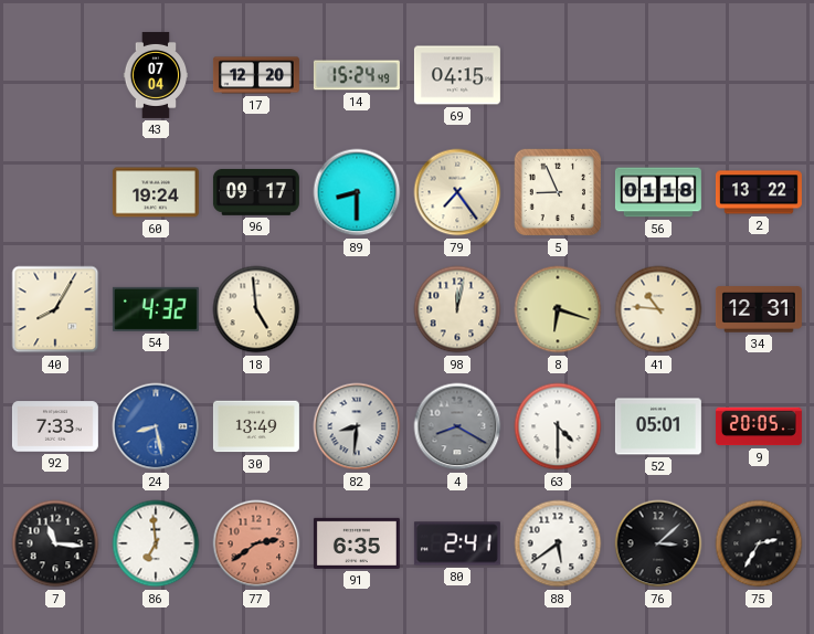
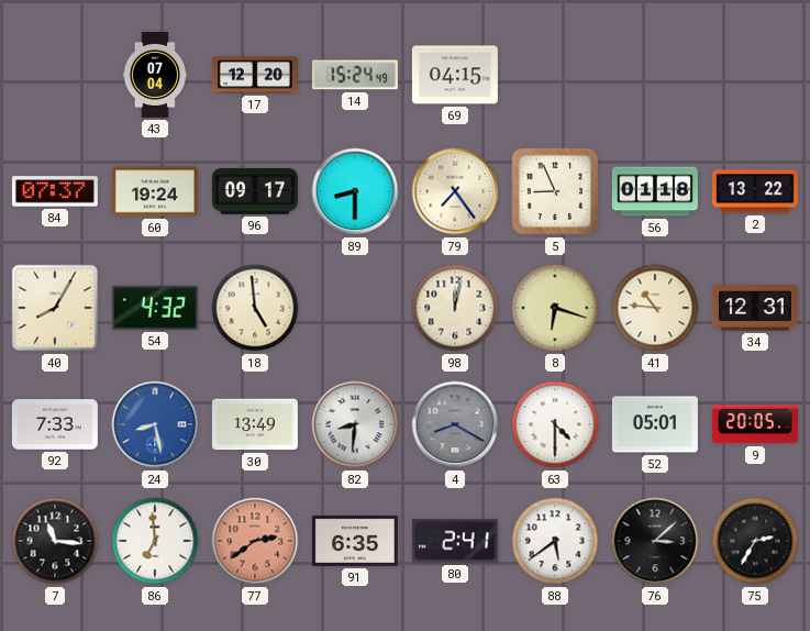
84: none -> 07:37
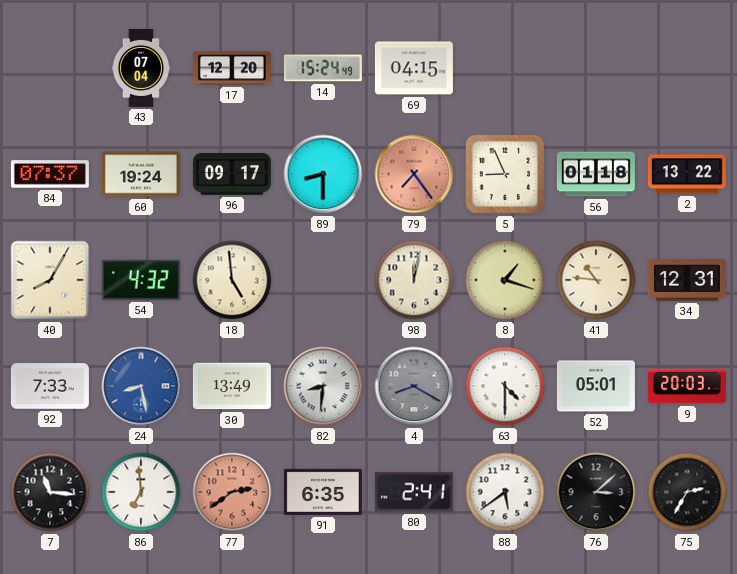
79 dial: cream -> salmon
8: 6:18 -> 1:18
9: 20:05 -> 20:03
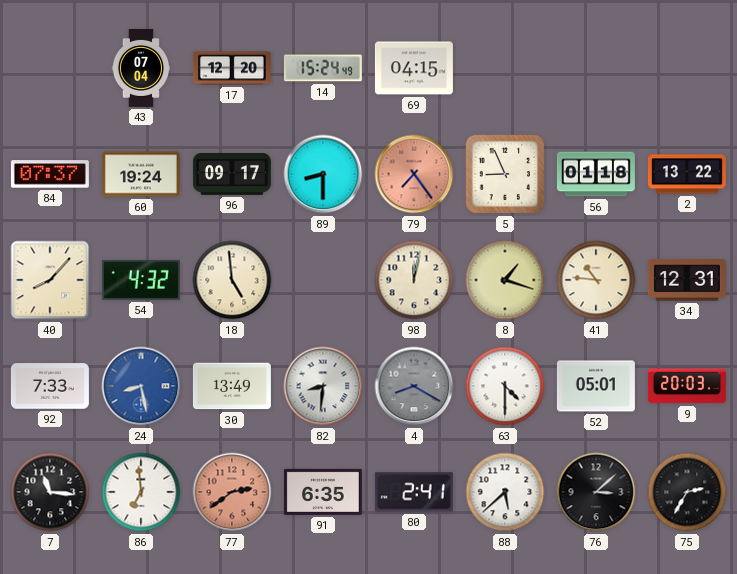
40: 8:05 -> 8:07
88: 5:39 -> 5:38
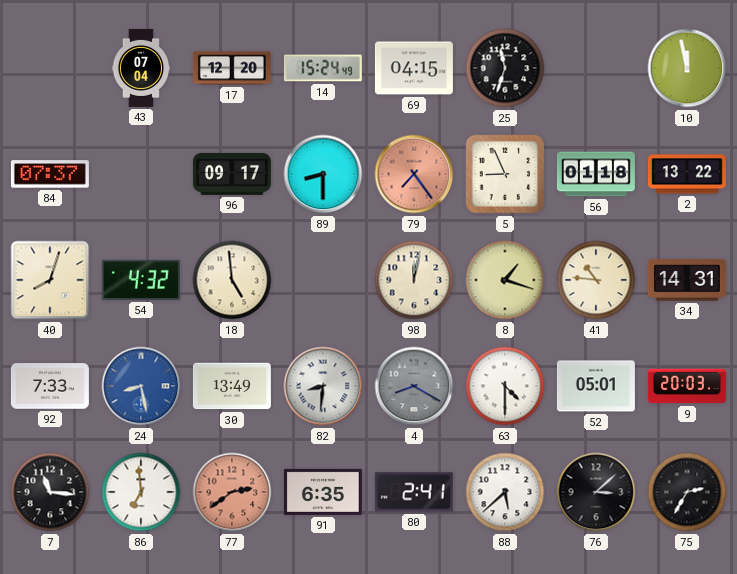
25: none -> 11:33
10: none -> 11:58
60: 19:24 -> none
40: 8:07 -> 8:03
34: 12:31 -> 14:31
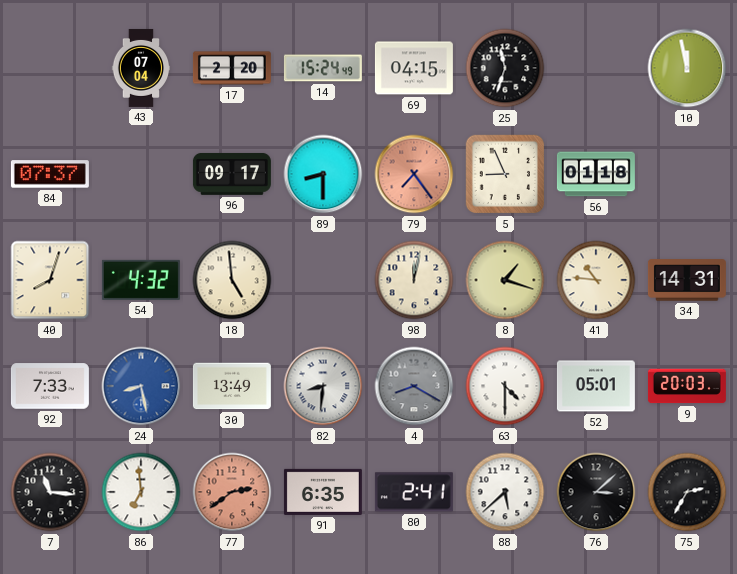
17: 12:20 -> 2:20
2: 13:22 -> none
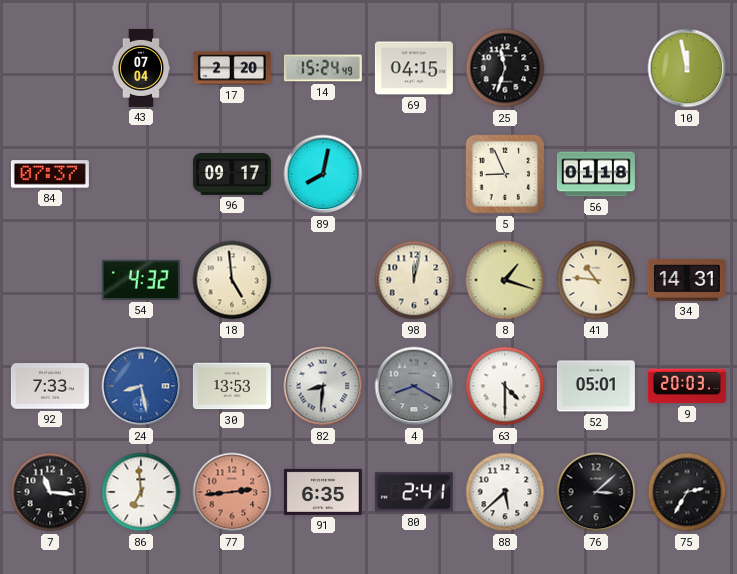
89: 8:30 -> 8:02
79: 7:24 -> none
40: 8:03 -> none
30: 13:49 -> 13:53
77: 2:39 -> 2:44
